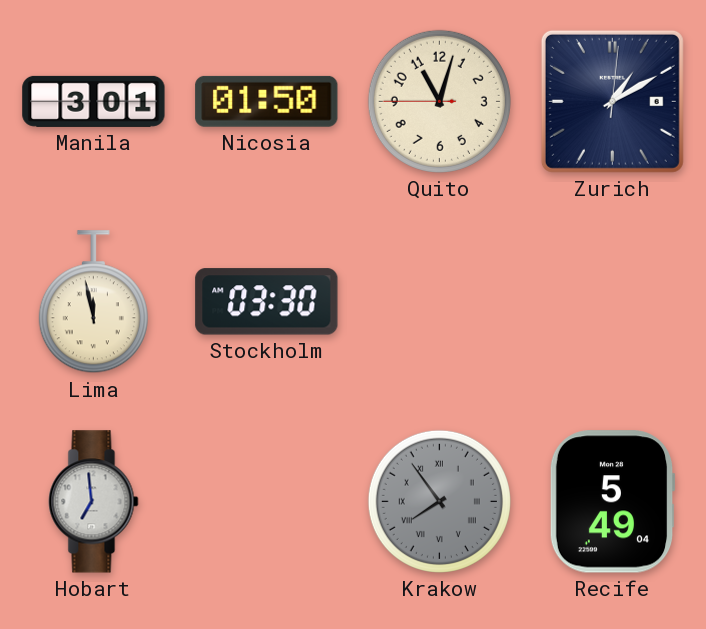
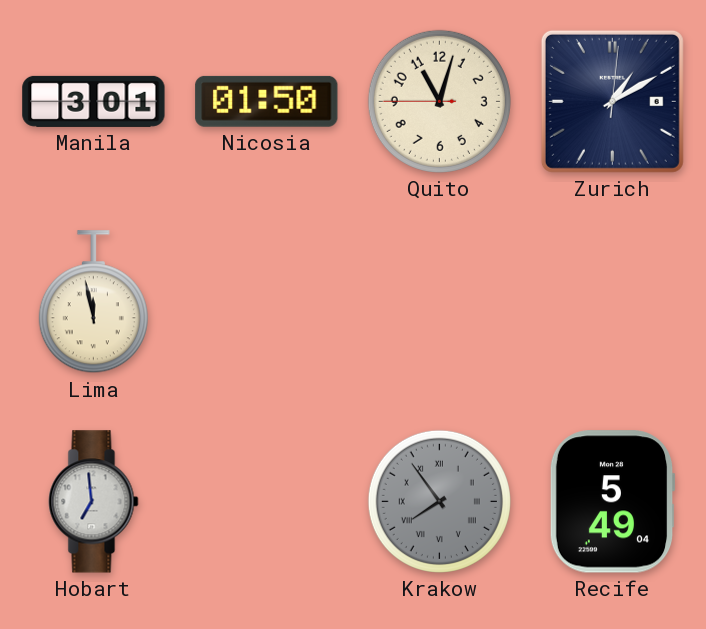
Stockholm: 03:30 -> none
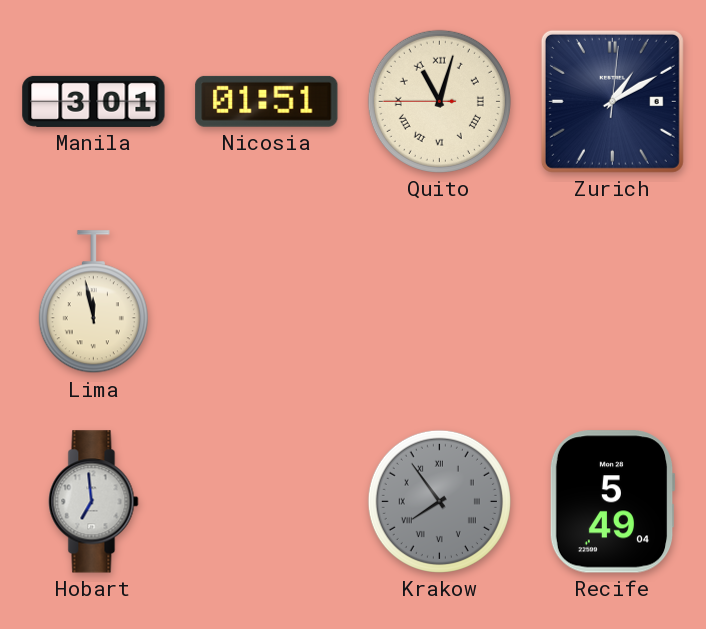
Nicosia: 01:50 -> 01:51
Quito numerals: Arabic -> Roman
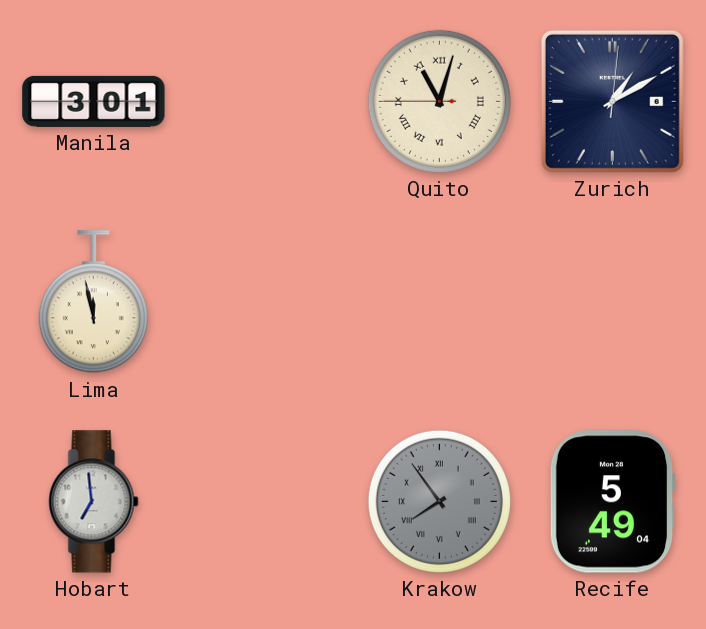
Nicosia: 01:51 -> none
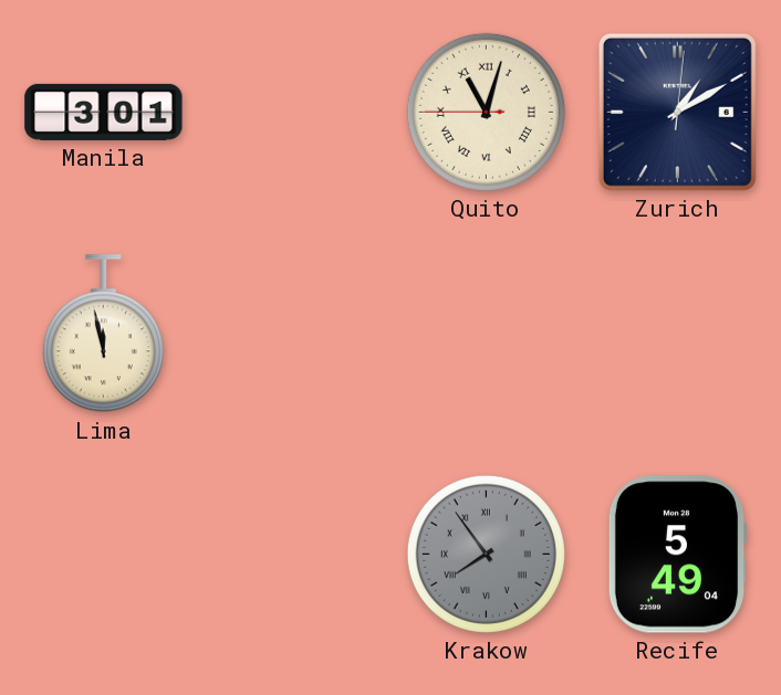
Hobart: 6:59 -> none
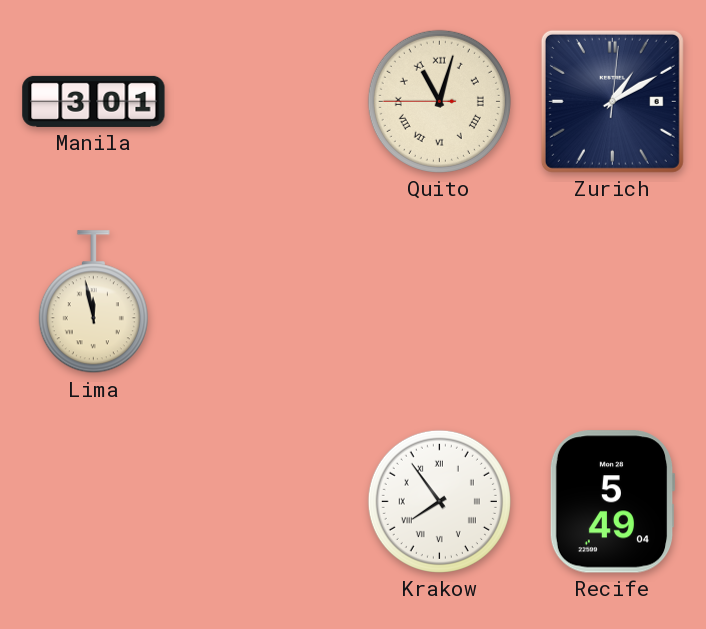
Krakow dial: grey -> white
